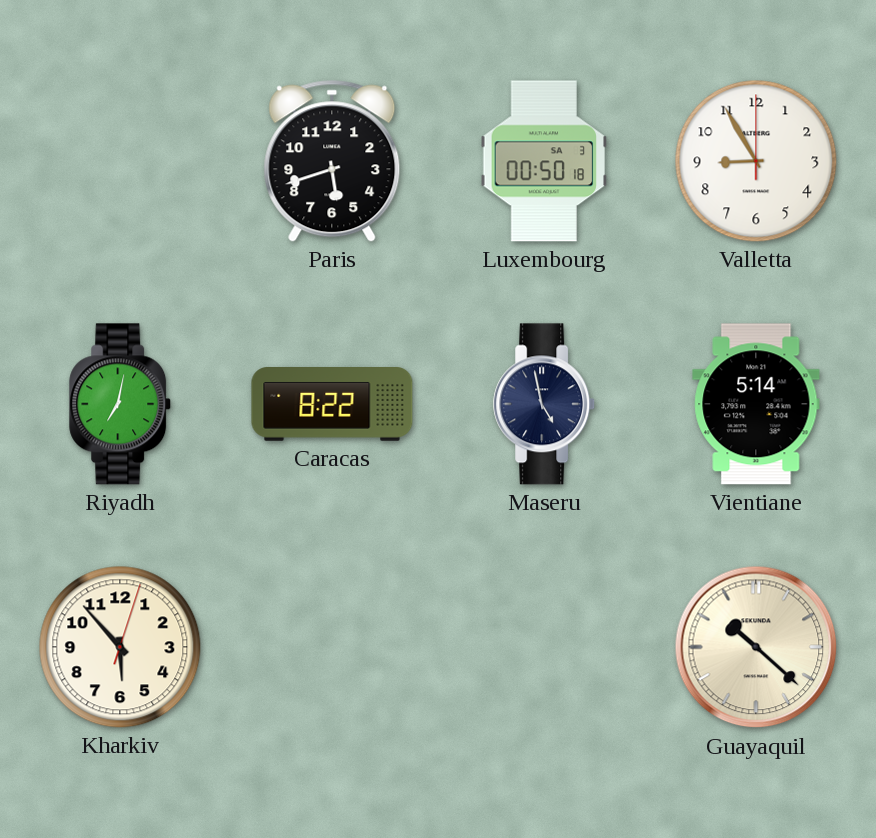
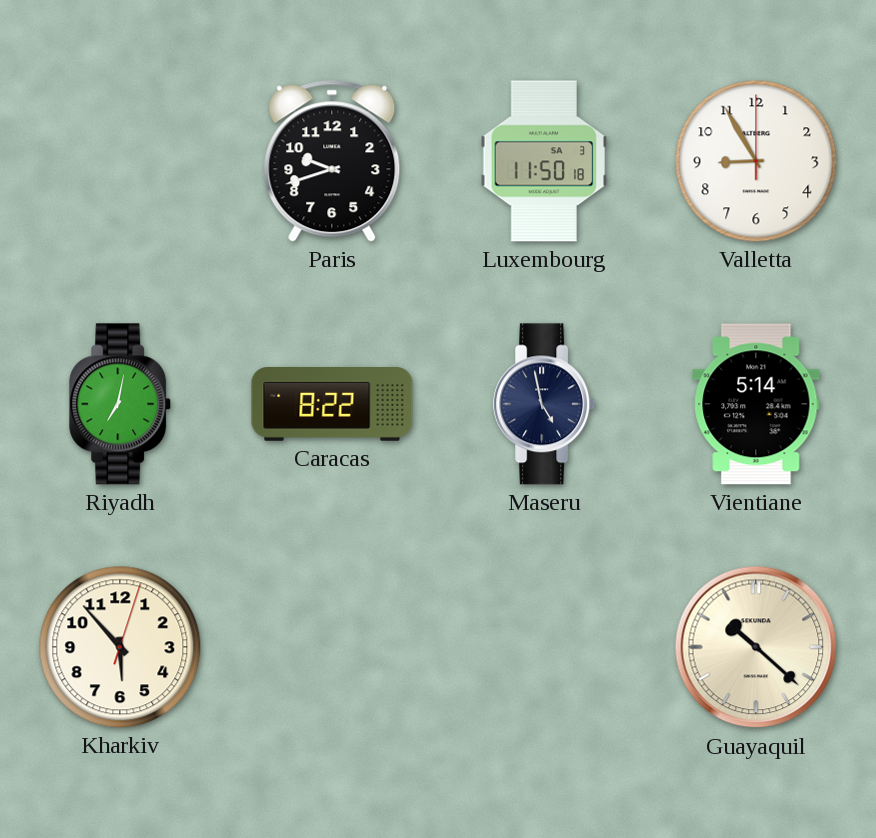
Paris: 5:42 -> 9:42
Luxembourg: 00:50 -> 11:50
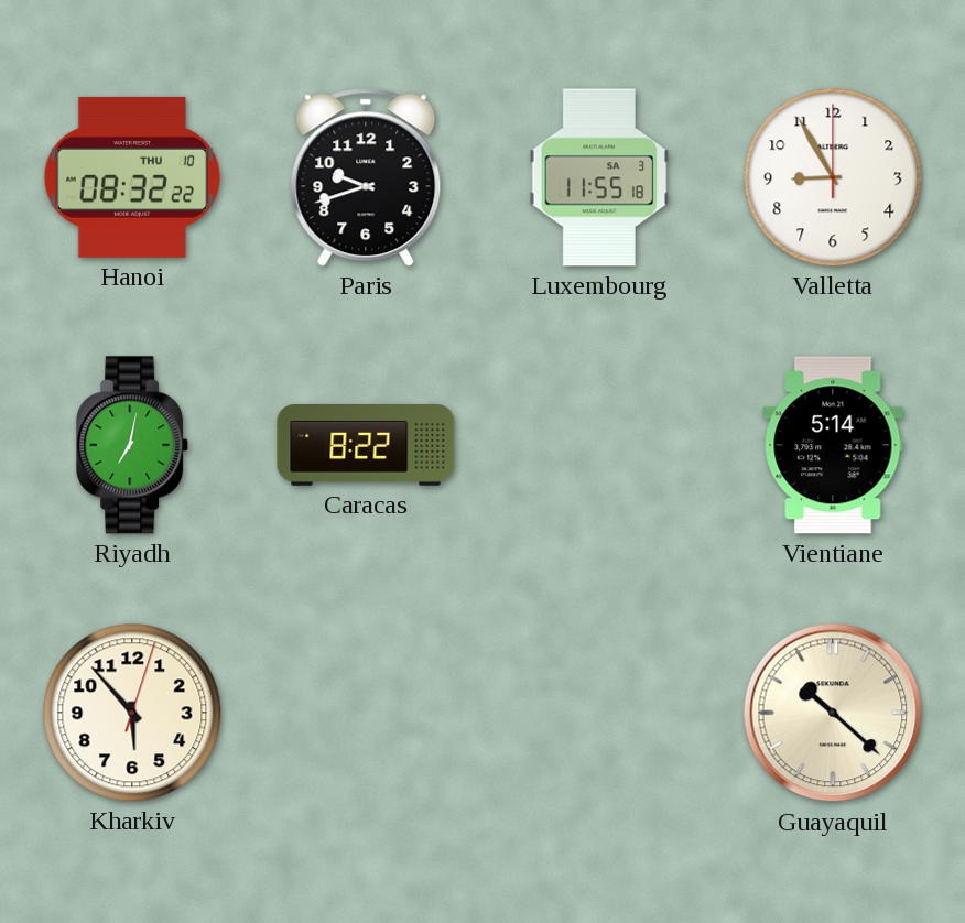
Hanoi: none -> 08:32
Luxembourg: 11:50 -> 11:55
Maseru: 4:58 -> none
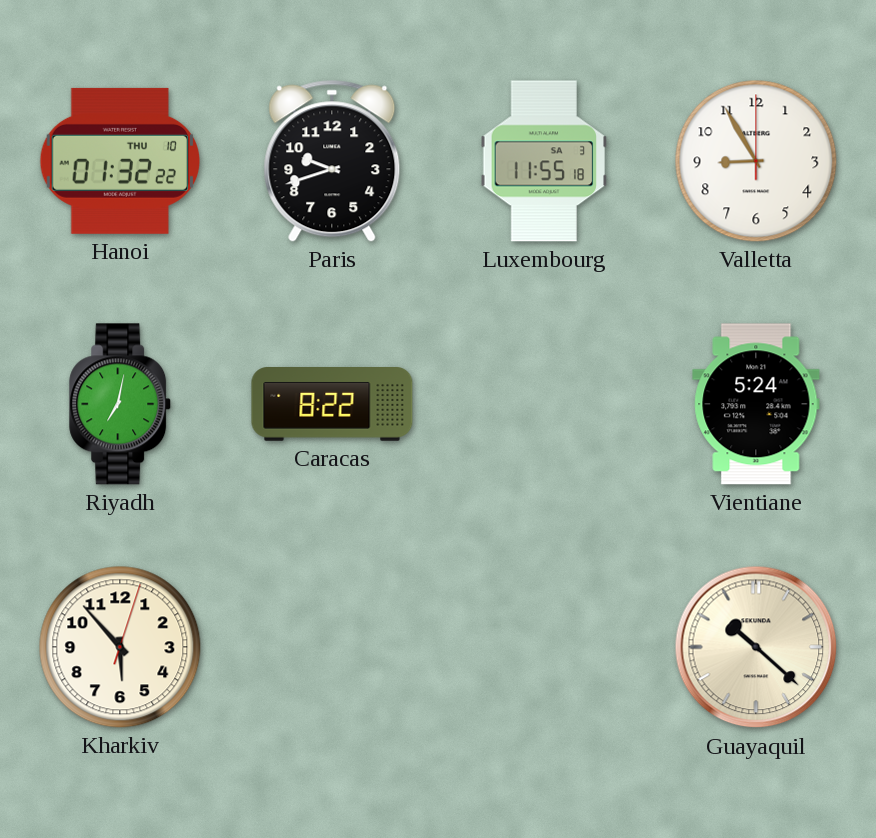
Hanoi: 08:32 -> 01:32
Vientiane: 5:14 -> 5:24
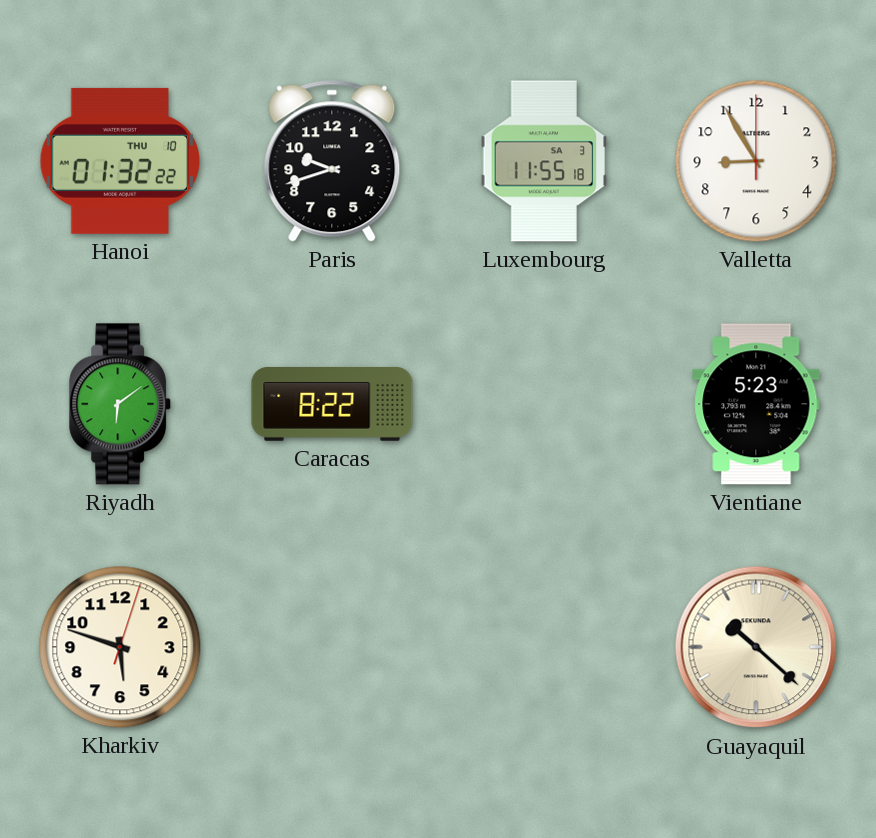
Riyadh: 7:02 -> 6:09
Vientiane: 5:24 -> 5:23
Kharkiv: 5:53 -> 5:48
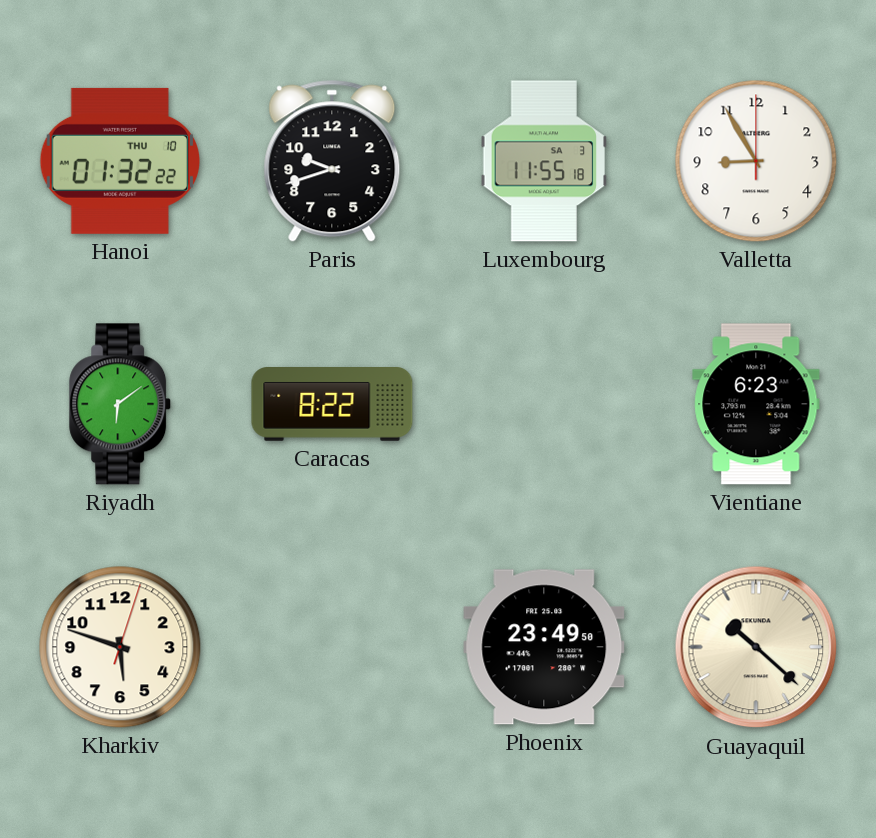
Vientiane: 5:23 -> 6:23
Phoenix: none -> 23:49
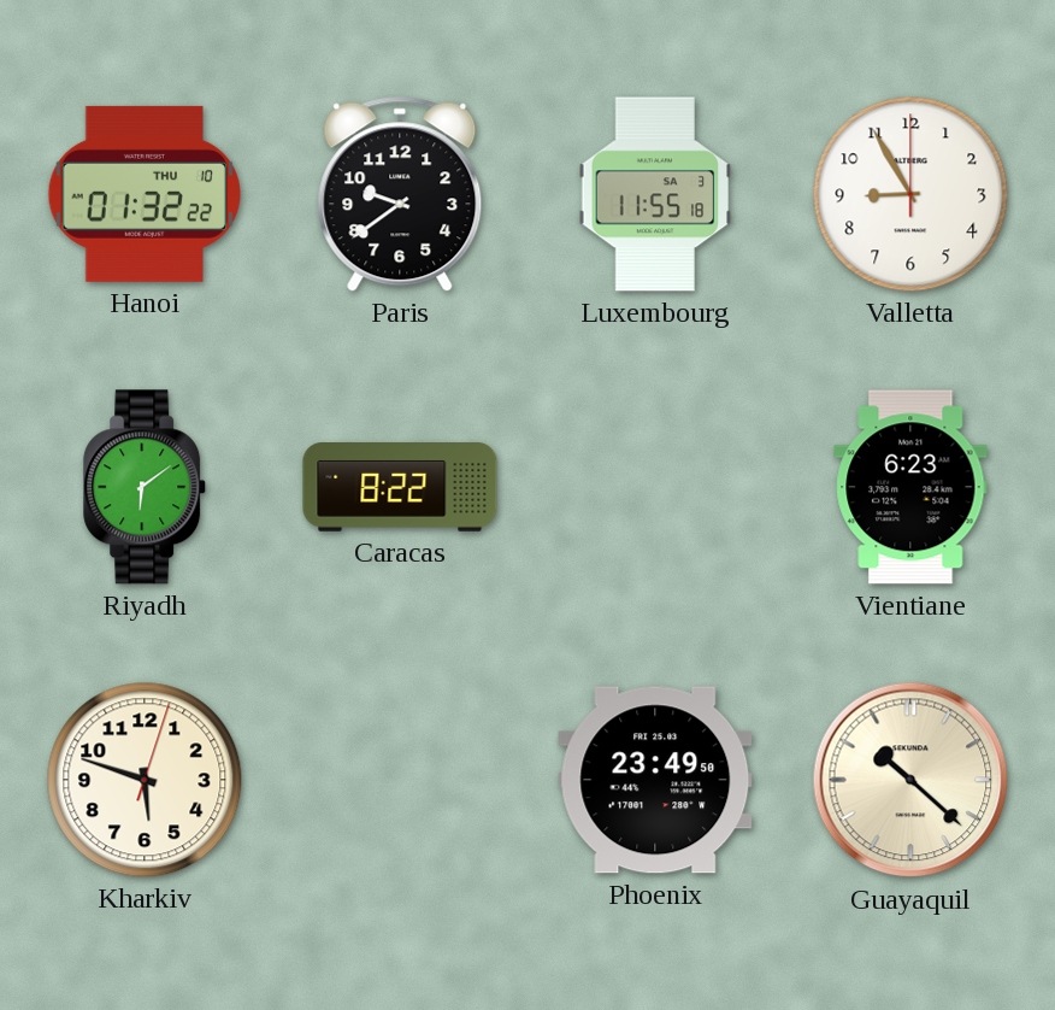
Paris: 9:42 -> 9:39
